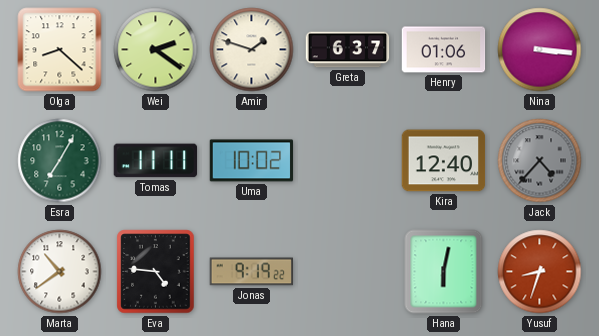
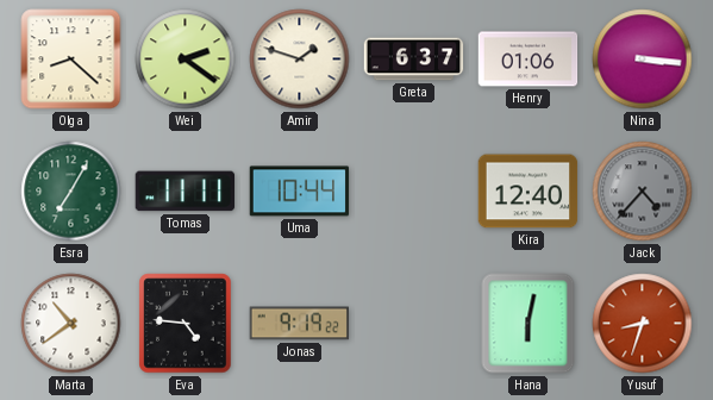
Uma: 10:02 -> 10:44
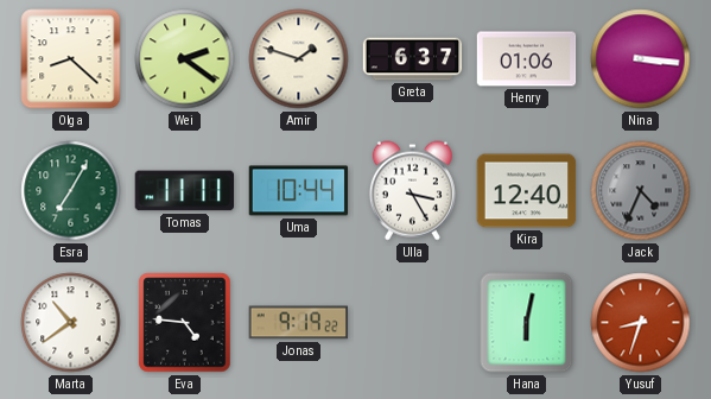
Ulla: none -> 3:25
Jack: 4:37 -> 4:34
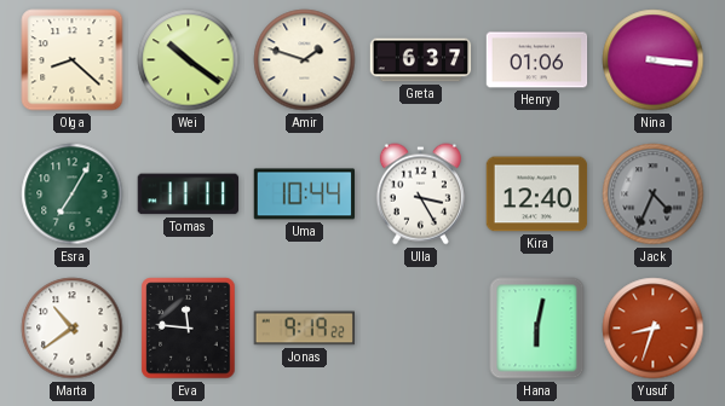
Wei: 2:21 -> 10:21
Eva: 4:46 -> 11:46
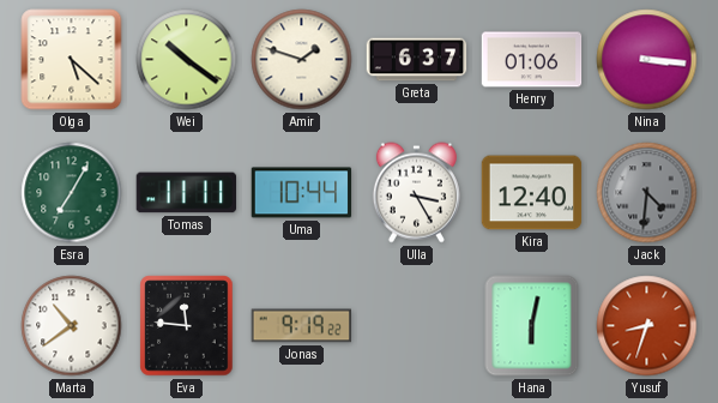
Olga: 8:22 -> 5:22
Jack: 4:34 -> 4:31
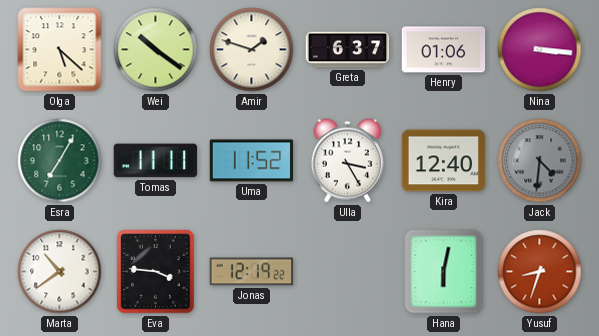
Uma: 10:44 -> 11:52
Eva: 11:46 -> 3:46
Jonas: 9:19 -> 12:19
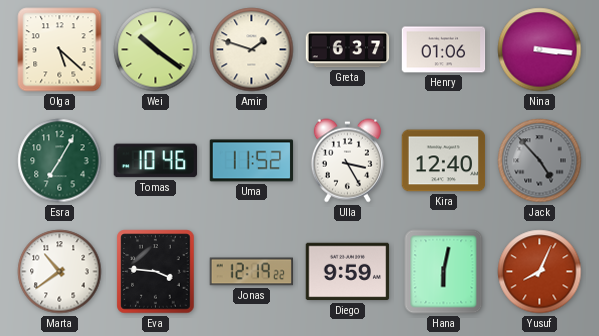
Tomas: 11:11 -> 10:46
Jack: 4:31 -> 4:53
Diego: none -> 9:59
Yusuf: 8:33 -> 8:04
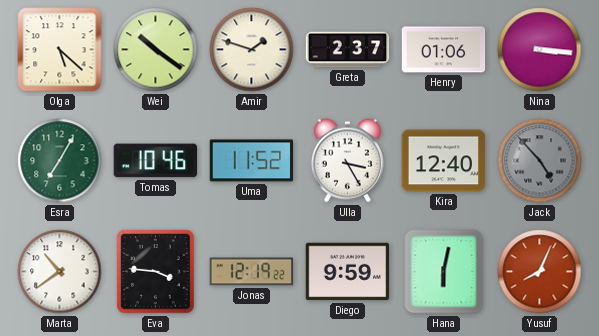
Greta: 6:37 -> 2:37
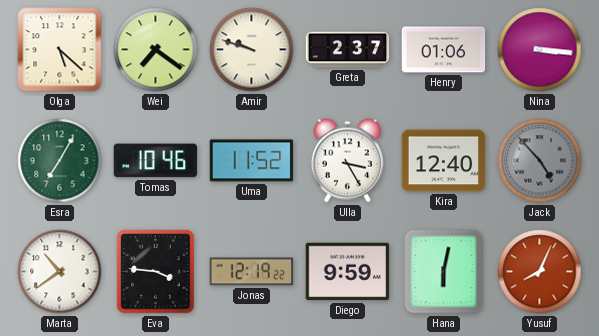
Wei: 10:21 -> 7:21
Amir: 1:48 -> 9:48
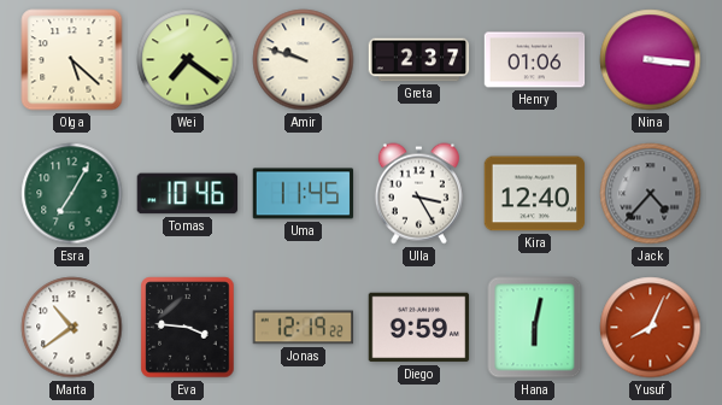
Uma: 11:52 -> 11:45
Jack: 4:53 -> 4:37
